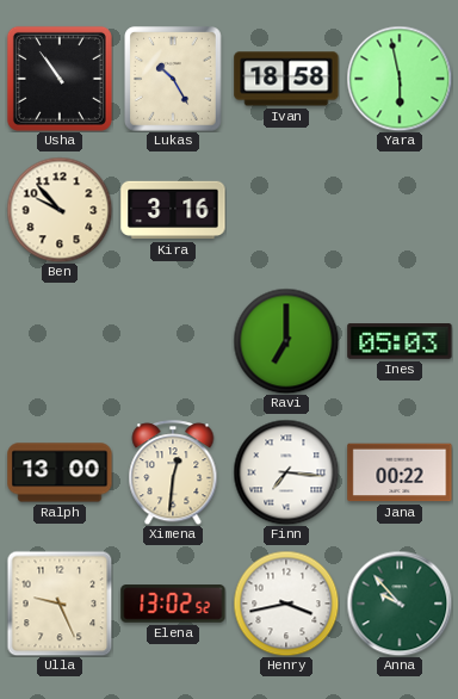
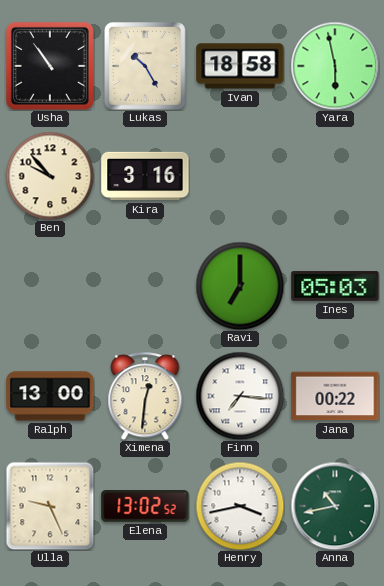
Anna: 9:53 -> 10:43
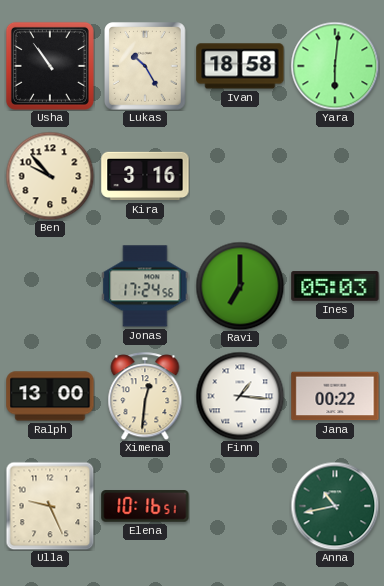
Yara: 5:58 -> 6:01
Jonas: none -> 17:24
Finn: 7:16 -> 1:16
Elena: 13:02 -> 10:16
Henry: 3:43 -> none
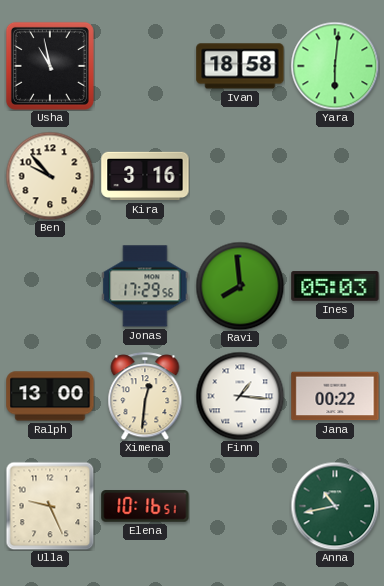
Usha: 10:54 -> 10:58
Lukas: 10:25 -> none
Jonas: 17:24 -> 17:29
Ravi: 7:00 -> 7:59
